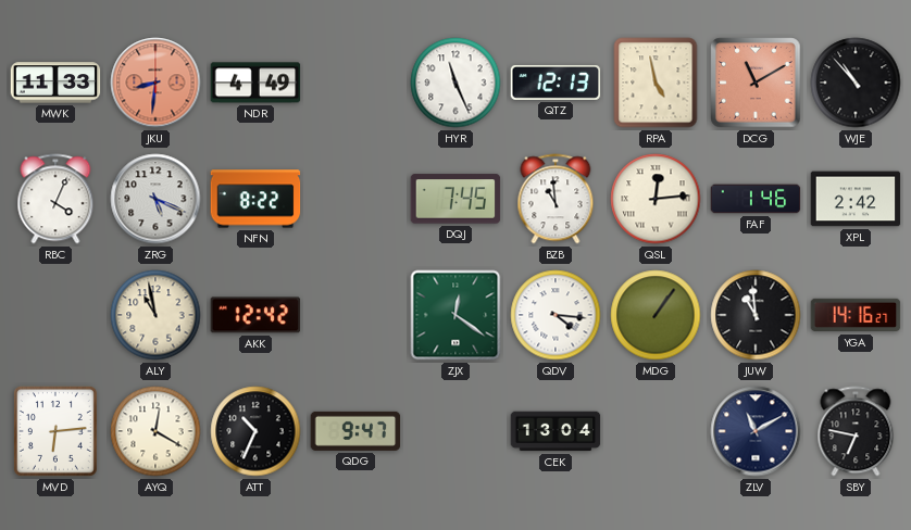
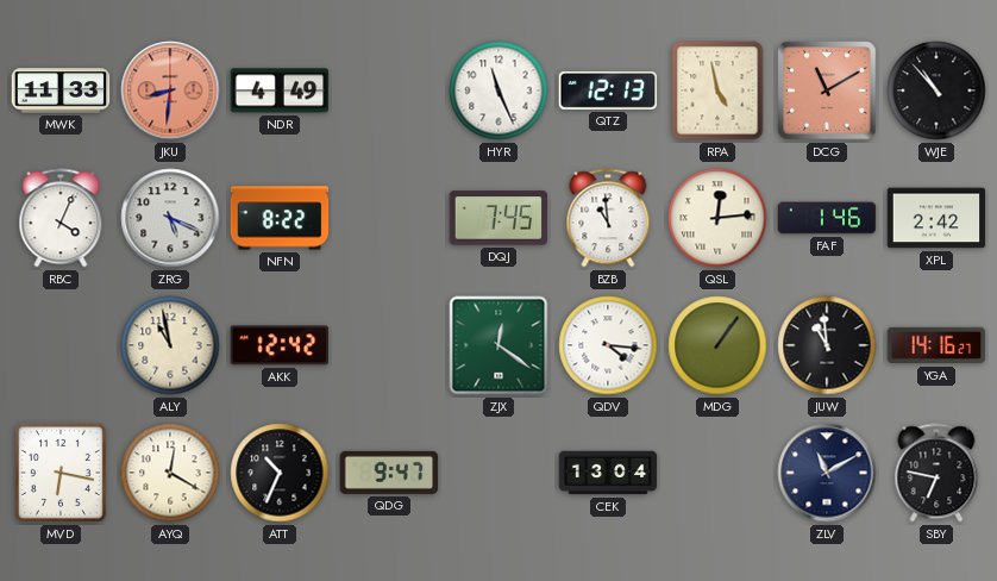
MVD: 6:14 -> 6:17
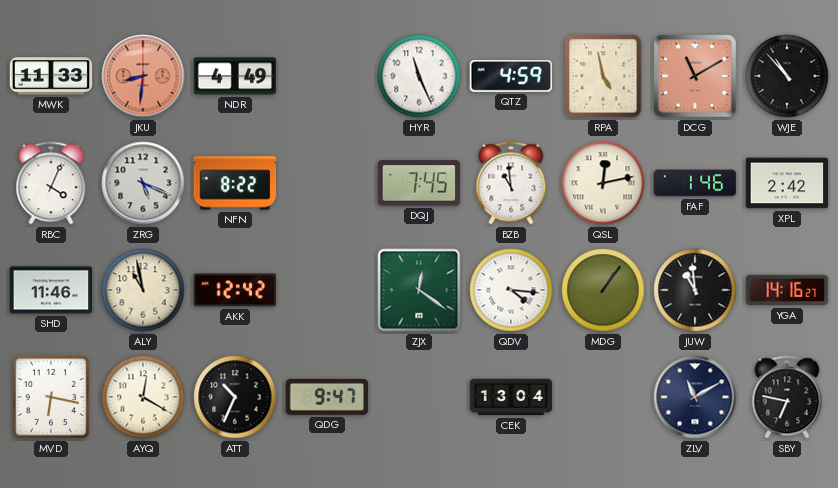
QTZ: 12:13 -> 4:59
QSL: 12:14 -> 12:13
SHD: none -> 11:46
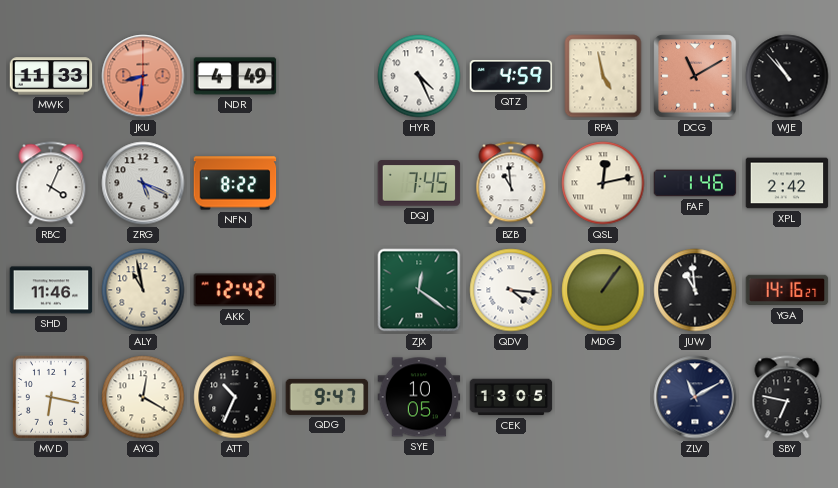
HYR: 11:26 -> 4:26
SYE: none -> 10:05
CEK: 13:04 -> 13:05
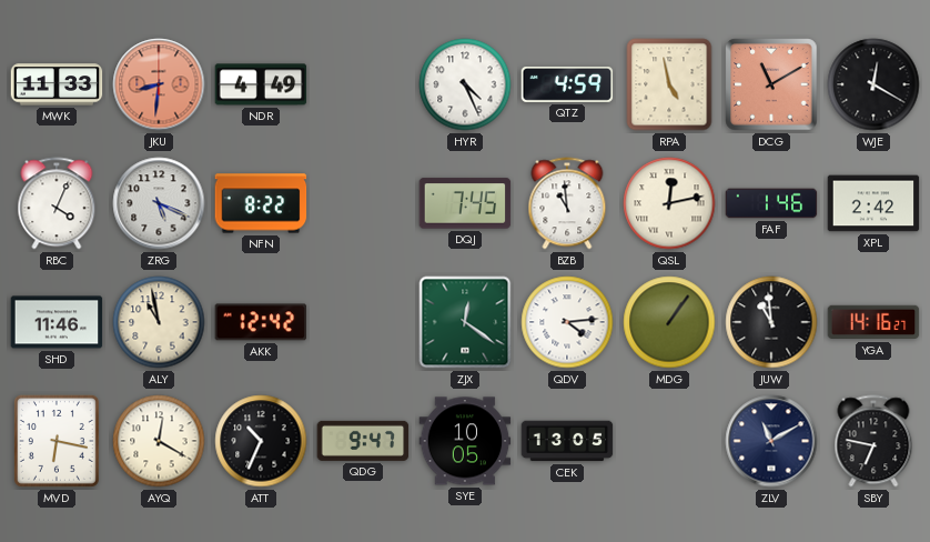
WJE: 10:53 -> 12:20
QDV: 4:16 -> 4:14
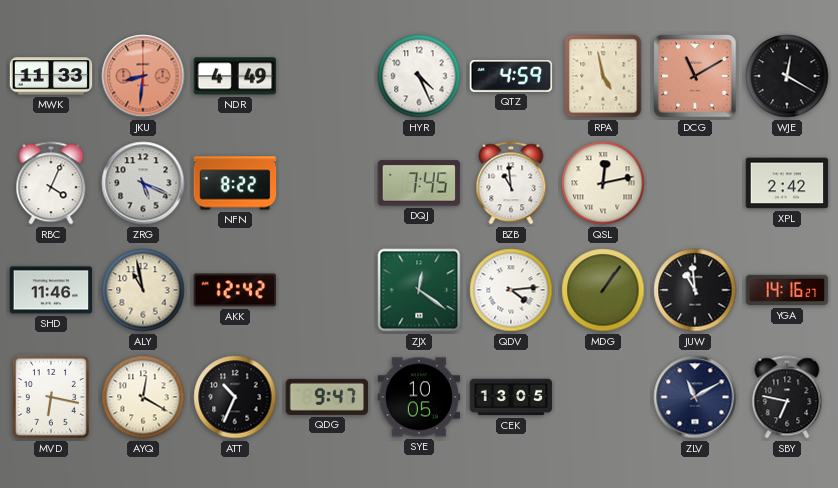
FAF: 1:46 -> none
